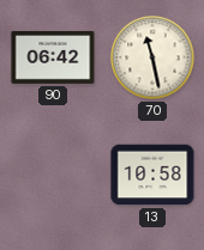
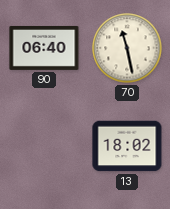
90: 06:42 -> 06:40
13: 10:58 -> 18:02
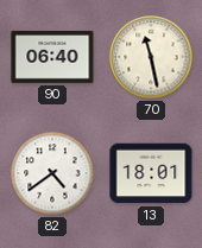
82: none -> 4:39
13: 18:02 -> 18:01
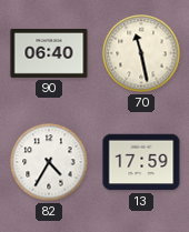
82: 4:39 -> 4:35
13: 18:01 -> 17:59
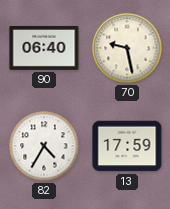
70: 11:28 -> 9:28
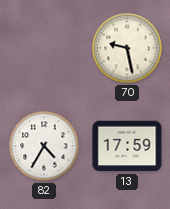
90: 06:40 -> none
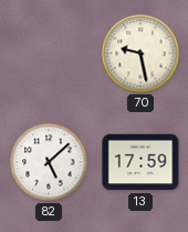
82: 4:35 -> 5:08
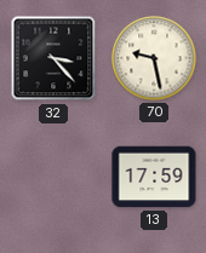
32: none -> 3:23
82: 5:08 -> none
